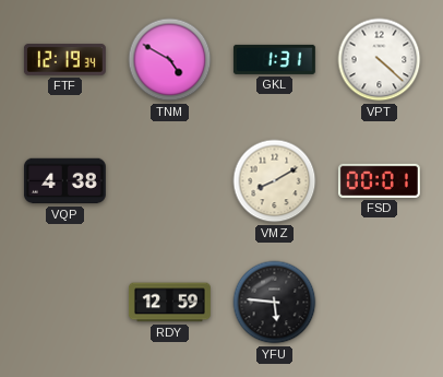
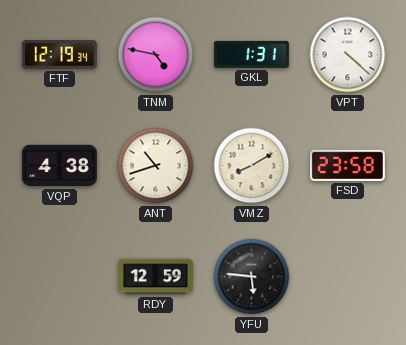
TNM: 4:50 -> 4:47
ANT: none -> 10:42
FSD: 00:01 -> 23:58
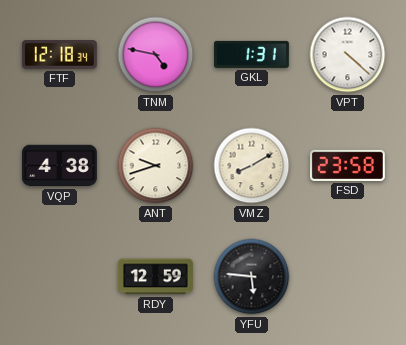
FTF: 12:19 -> 12:18
ANT: 10:42 -> 9:42
